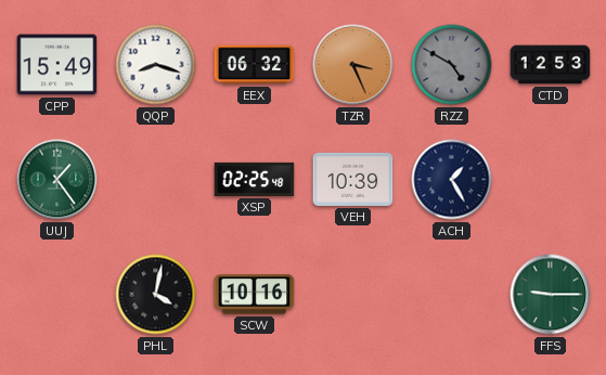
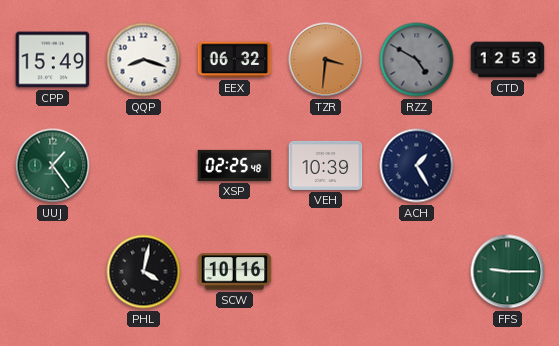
TZR: 3:26 -> 3:31
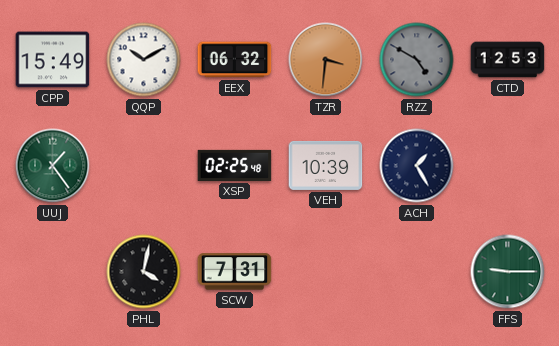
QQP: 8:18 -> 10:10
SCW: 10:16 -> 7:31
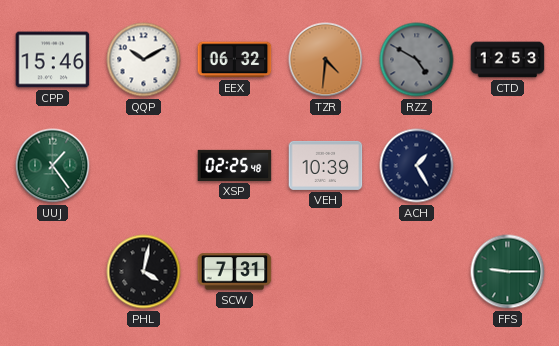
CPP: 15:49 -> 15:46
TZR: 3:31 -> 4:31
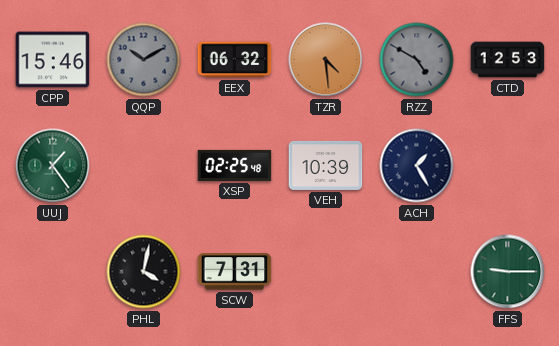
QQP dial: white -> grey
TZR: 4:31 -> 4:29
